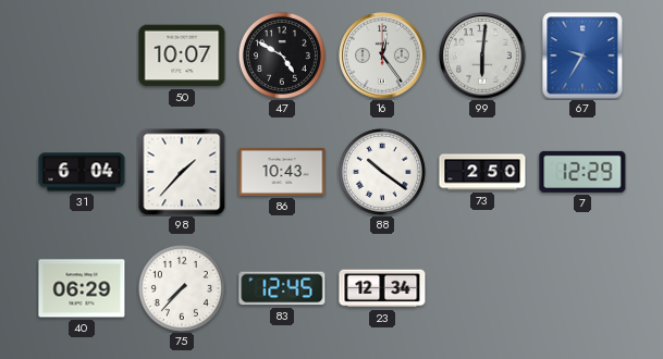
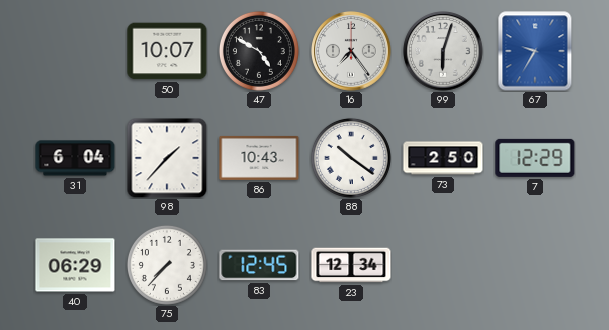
16: 12:24 -> 7:24
99: 6:01 -> 6:03
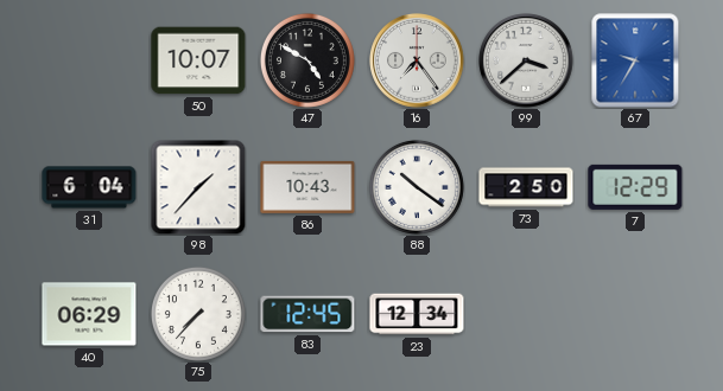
99: 6:03 -> 3:38
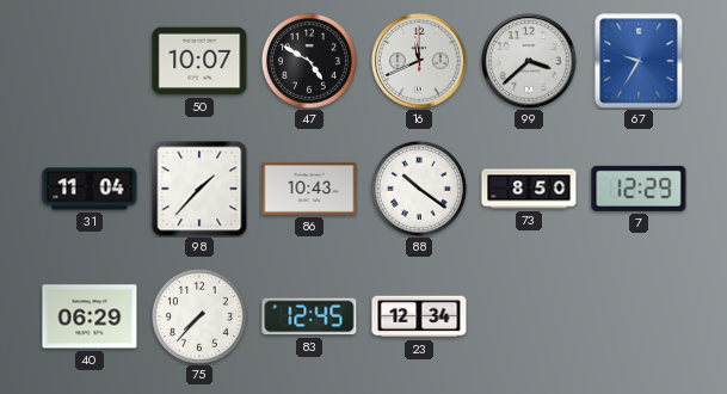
16: 7:24 -> 11:41
31: 6:04 -> 11:04
73: 2:50 -> 8:50
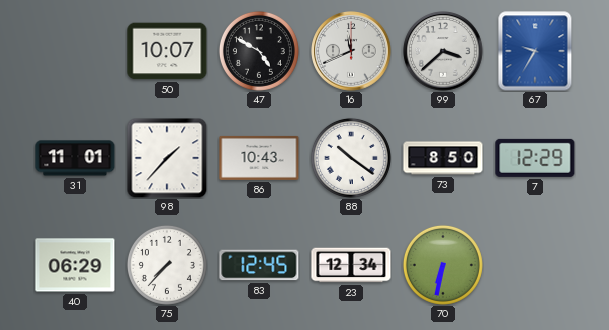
31: 11:04 -> 11:01
70: none -> 6:32
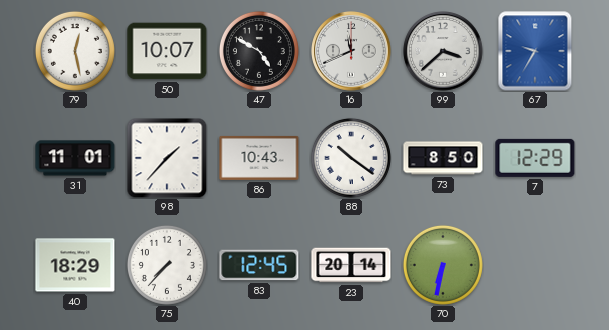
79: none -> 12:28
40: 06:29 -> 18:29
23: 12:34 -> 20:14
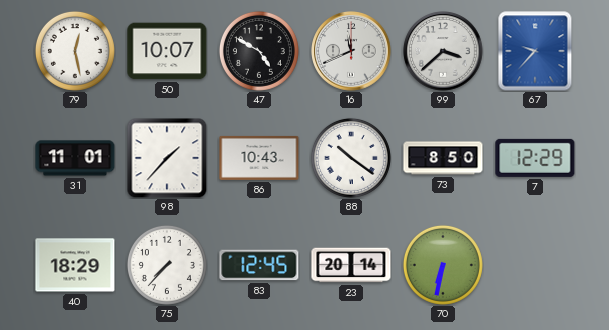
67: 9:35 -> 9:37
